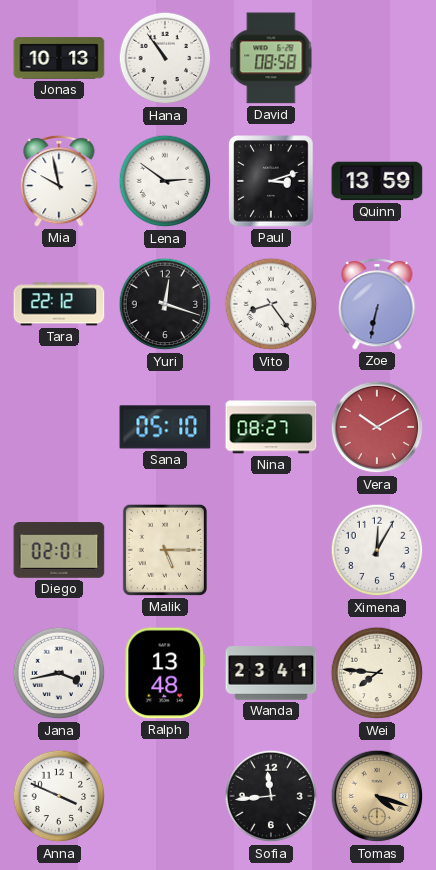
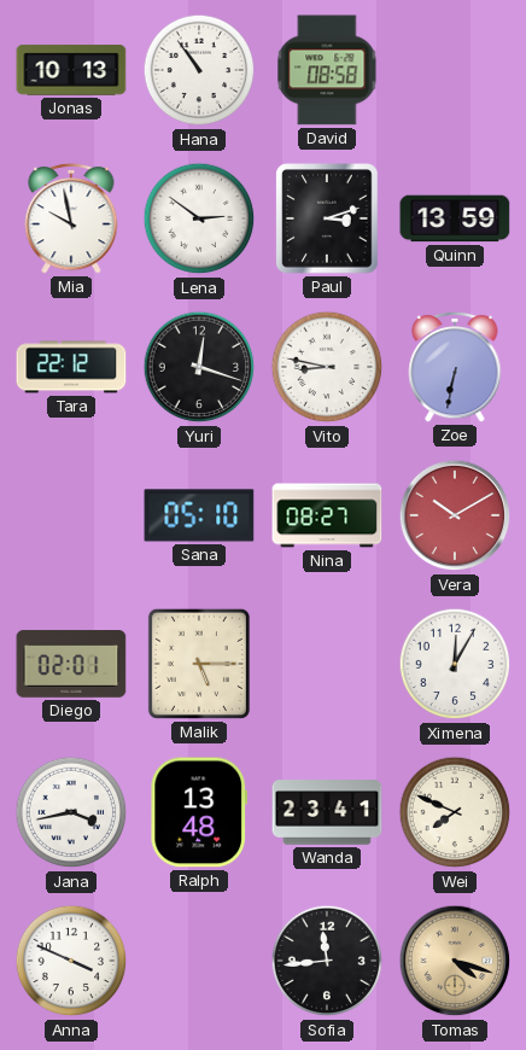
Vito: 8:24 -> 8:47
Wei: 7:46 -> 7:49
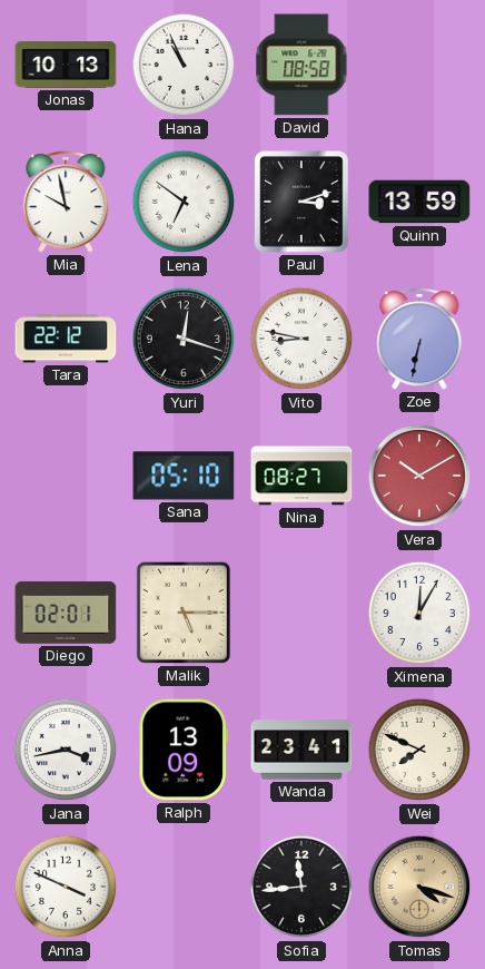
Hana: 10:54 -> 10:56
Lena: 2:51 -> 6:51
Ralph: 13:48 -> 13:09
